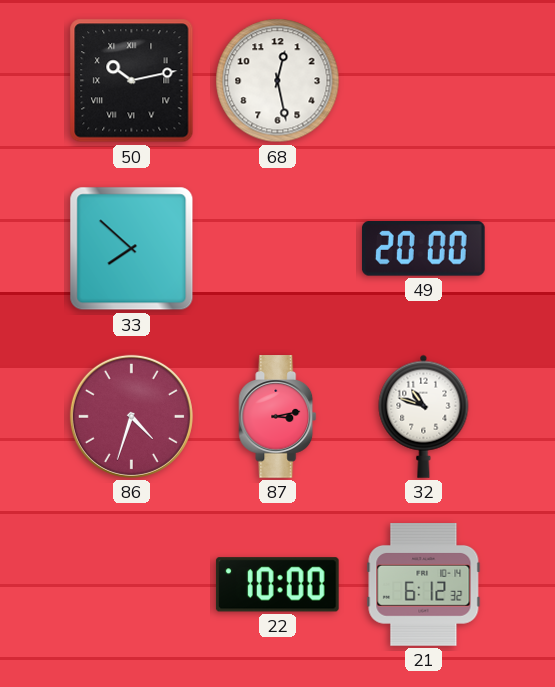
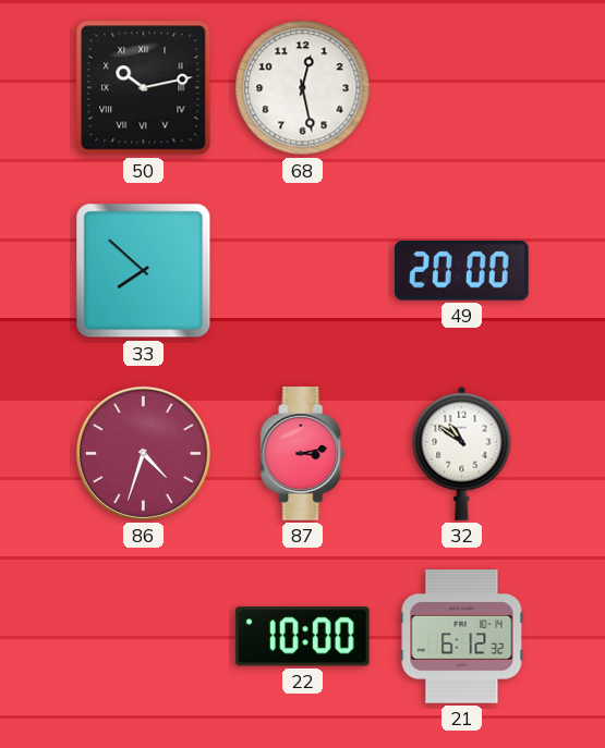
32: 10:48 -> 10:51
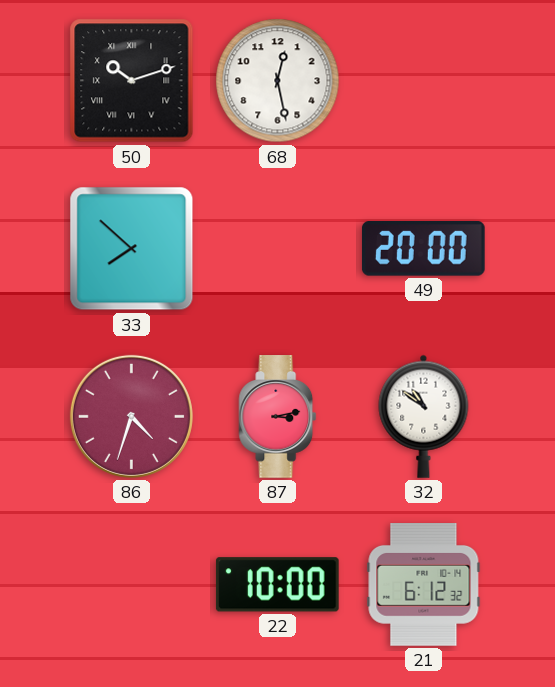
50: 10:13 -> 10:12
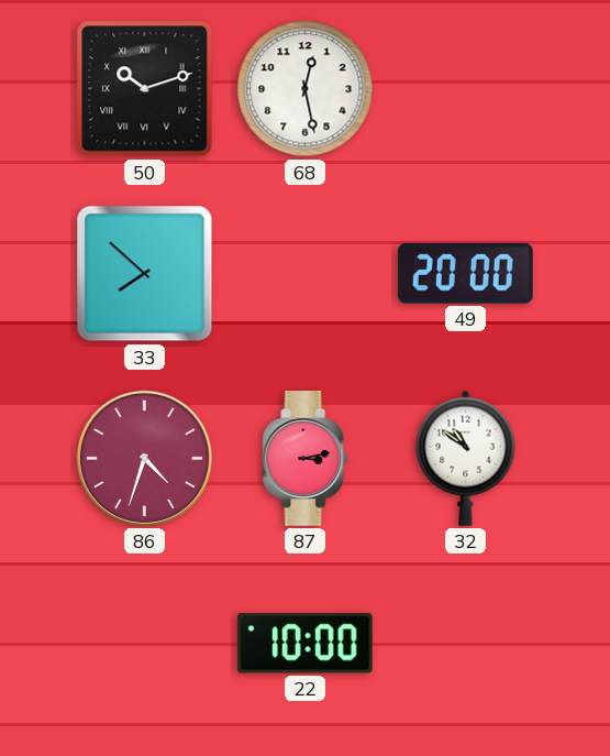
21: 6:12 -> none
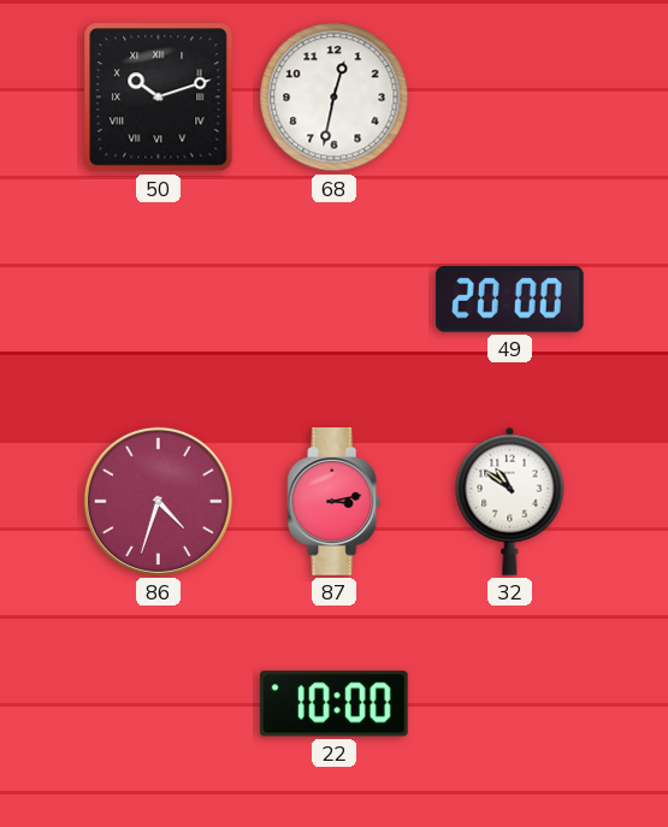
68: 12:28 -> 12:32
33: 7:52 -> none
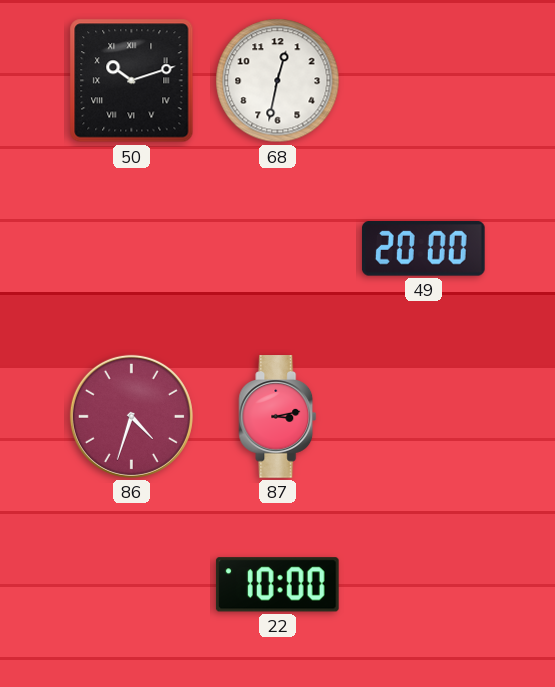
32: 10:51 -> none
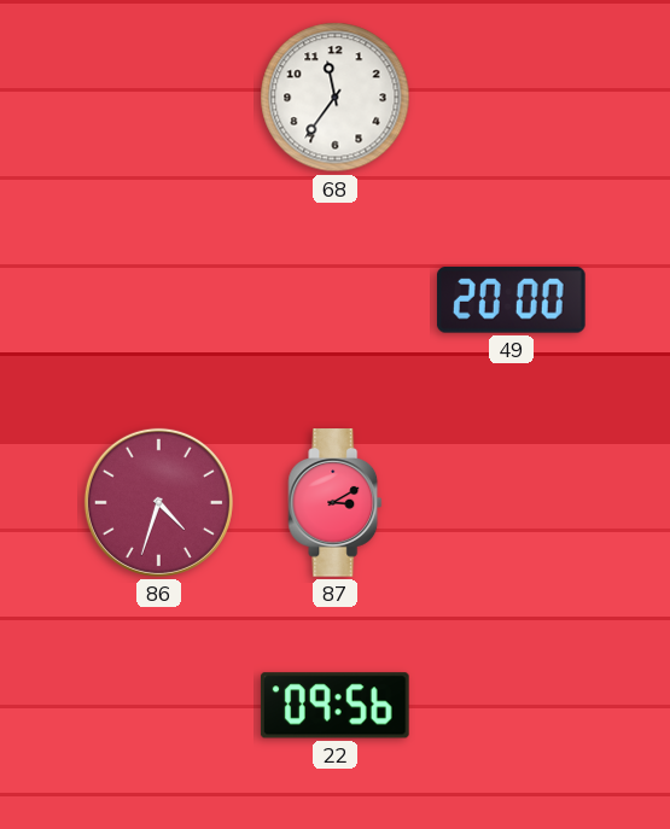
50: 10:12 -> none
68: 12:32 -> 11:36
87: 3:13 -> 3:10
22: 10:00 -> 09:56
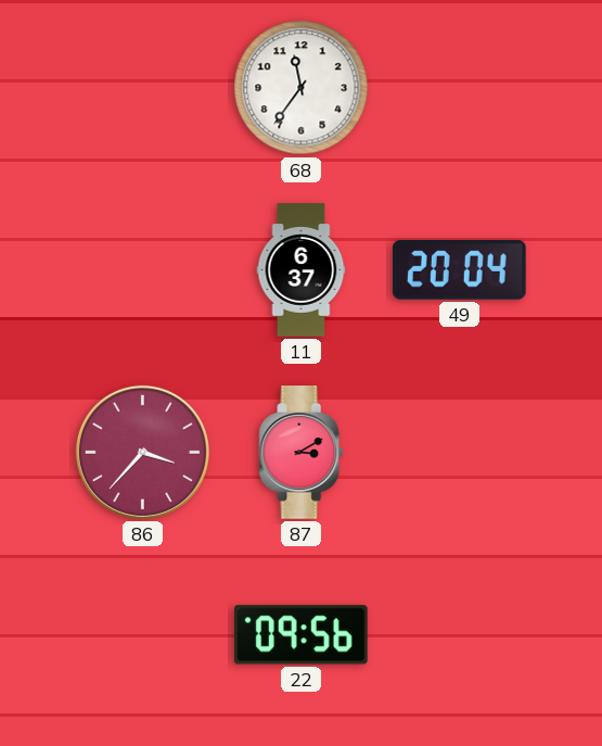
11: none -> 6:37
49: 20:00 -> 20:04
86: 4:33 -> 3:37
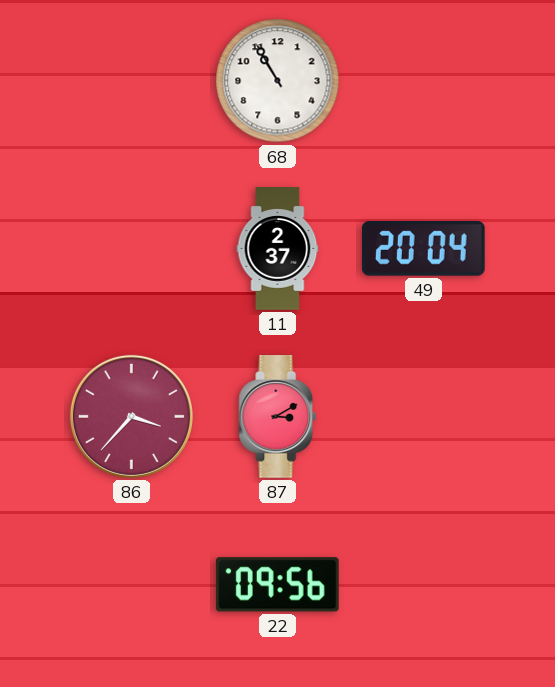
68: 11:36 -> 10:55
11: 6:37 -> 2:37
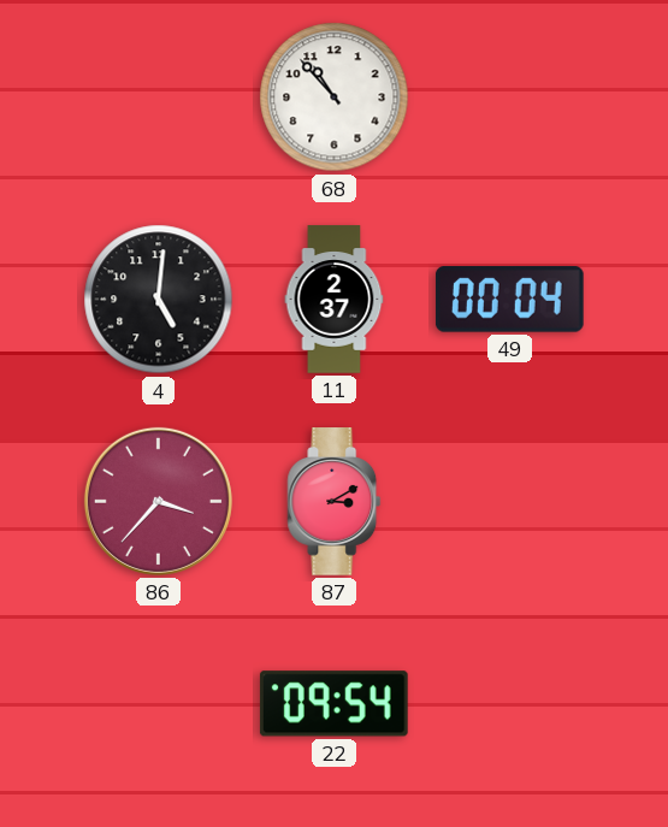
68: 10:55 -> 10:53
4: none -> 5:01
49: 20:04 -> 00:04
22: 09:56 -> 09:54
